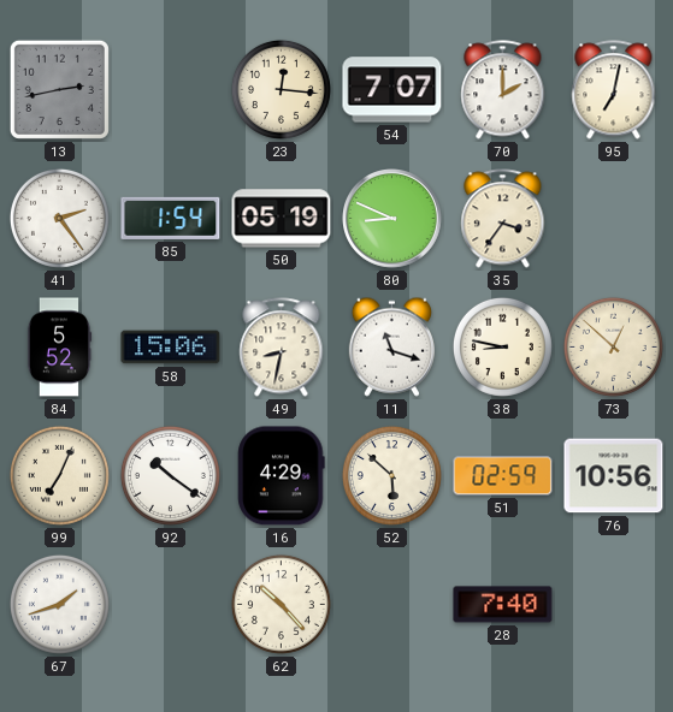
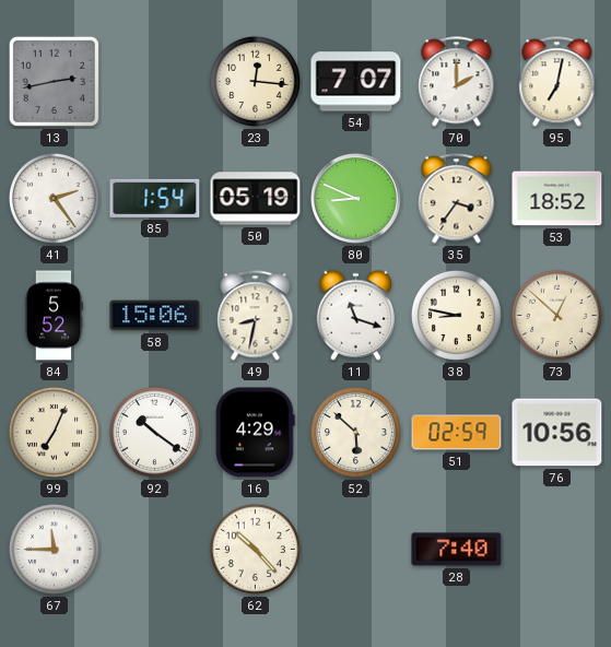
53: none -> 18:52
67: 1:42 -> 11:45
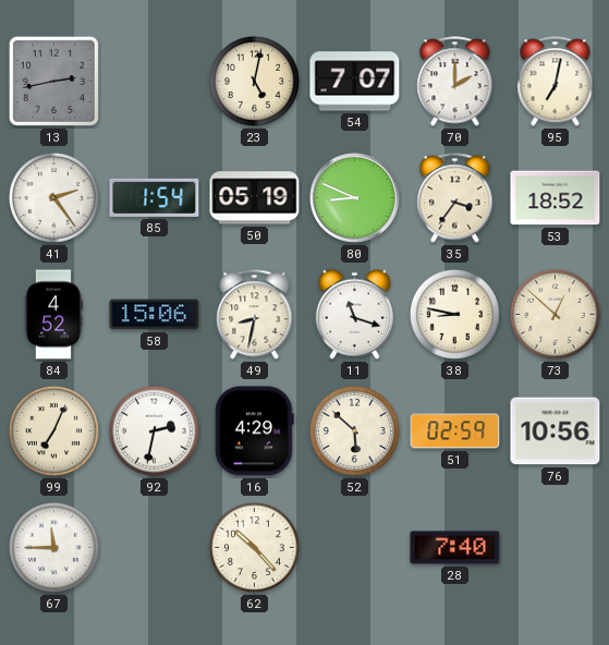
23: 12:16 -> 5:02
84: 5:52 -> 4:52
92: 10:21 -> 2:32
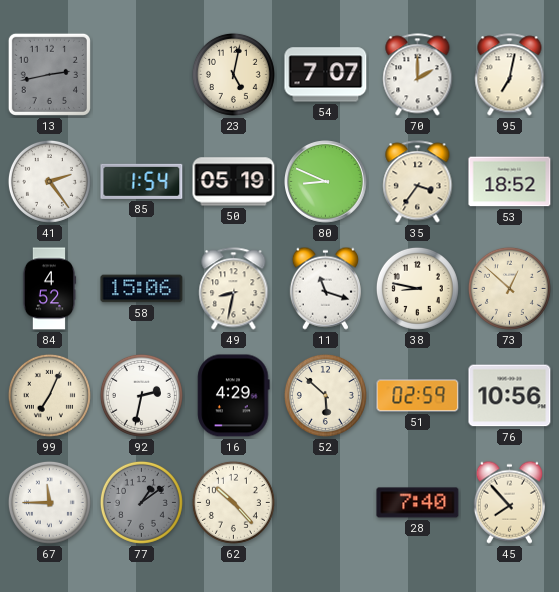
77: none -> 1:09
45: none -> 7:53
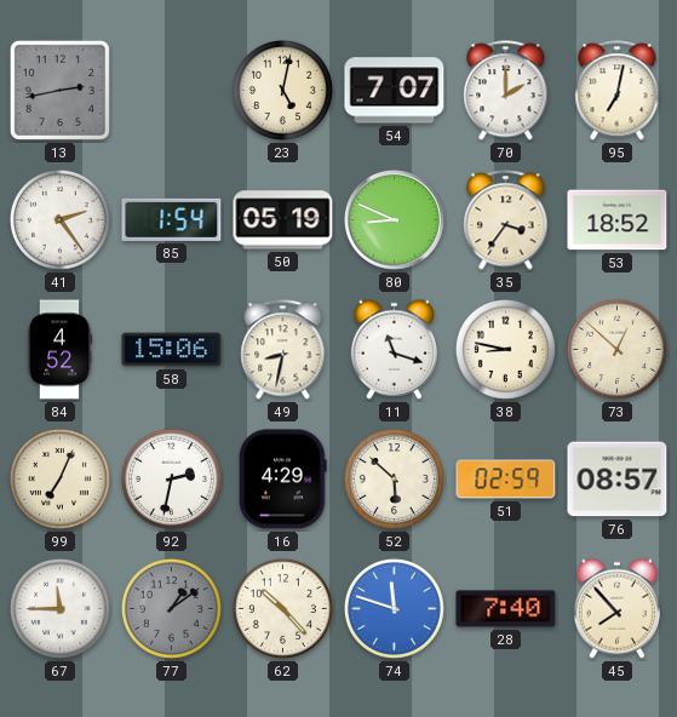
76: 10:56 -> 08:57
74: none -> 11:48
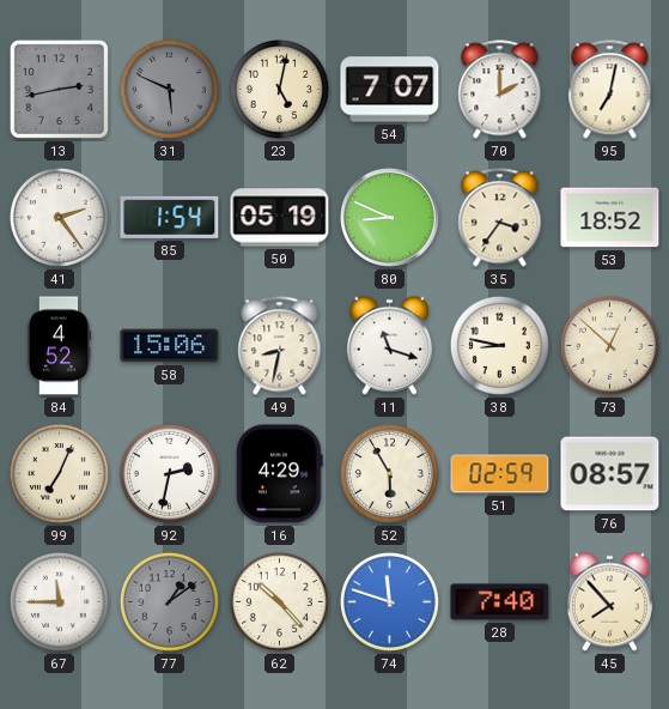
31: none -> 5:49
52: 5:52 -> 5:55
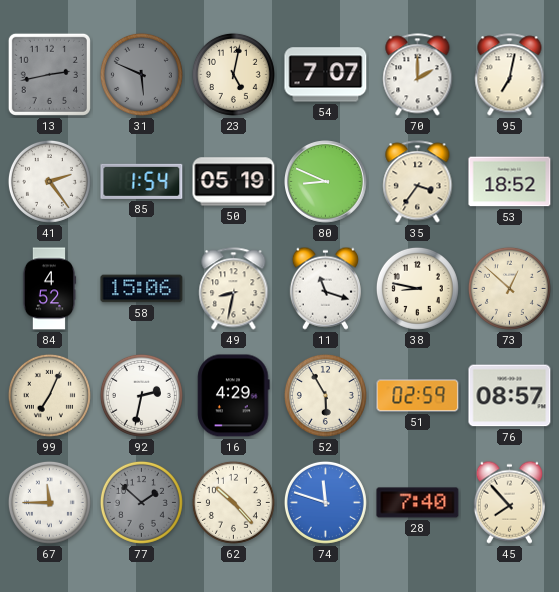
77: 1:09 -> 1:52
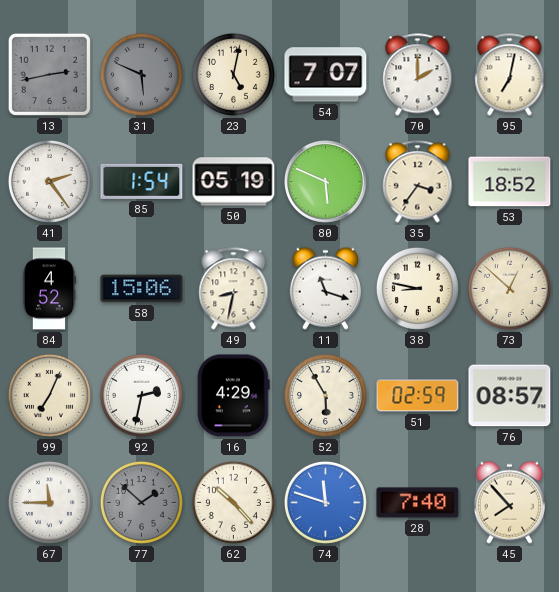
80: 8:49 -> 5:49
